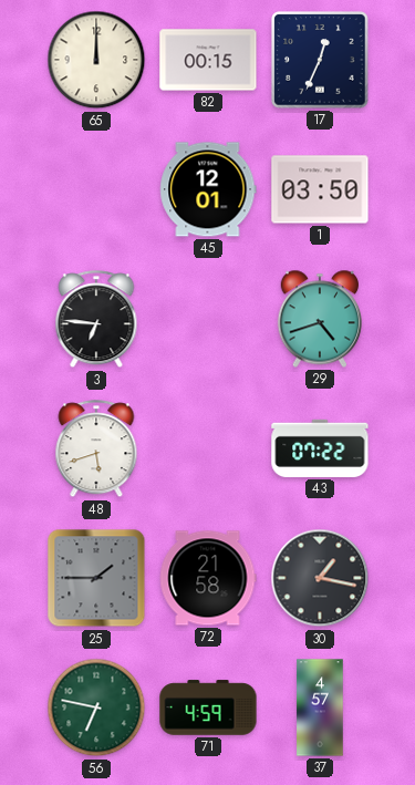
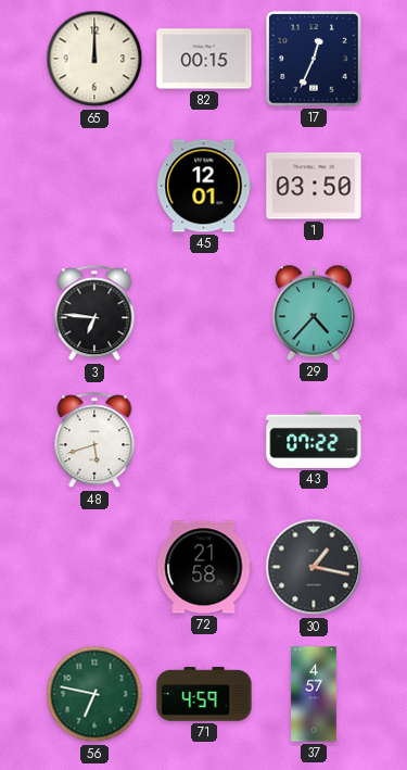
29: 4:42 -> 4:37
25: 1:45 -> none
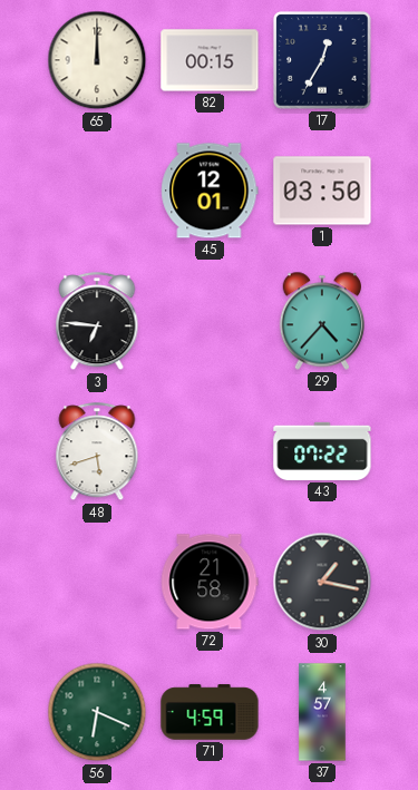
17: 12:34 -> 12:35
56: 6:47 -> 6:19
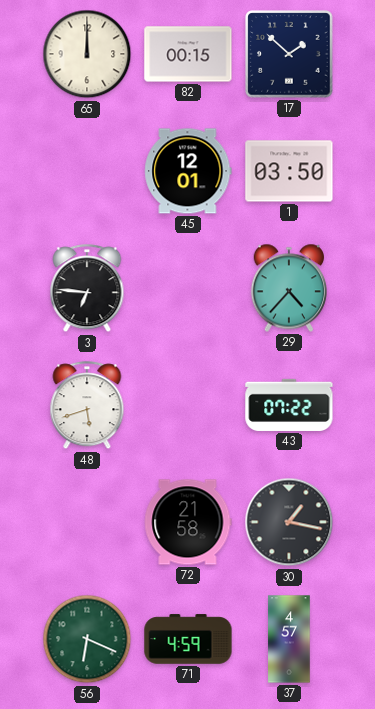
17: 12:35 -> 1:52
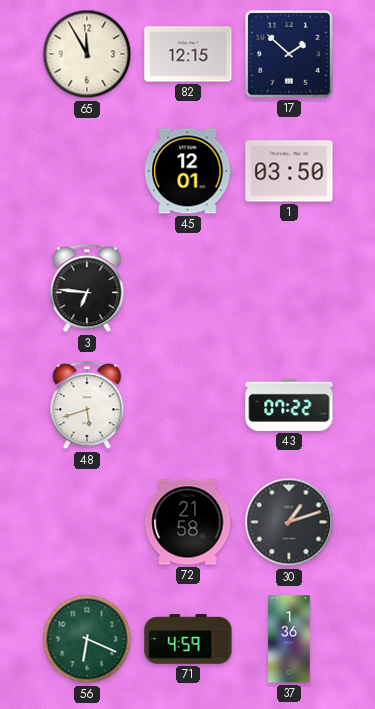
65: 12:00 -> 11:55
82: 00:15 -> 12:15
29: 4:37 -> none
30: 1:17 -> 1:12
37: 4:57 -> 1:36
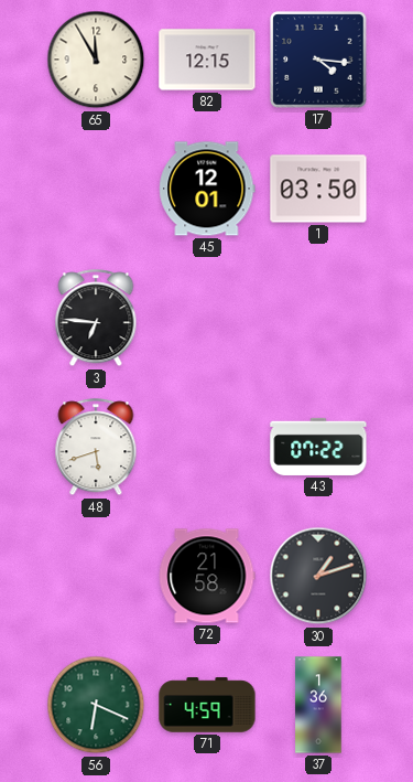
17: 1:52 -> 4:16
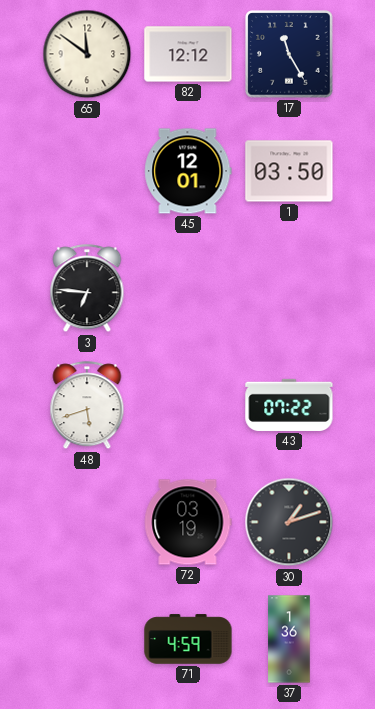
65: 11:55 -> 11:51
82: 12:15 -> 12:12
17: 4:16 -> 11:25
72: 21:58 -> 03:19
56: 6:19 -> none
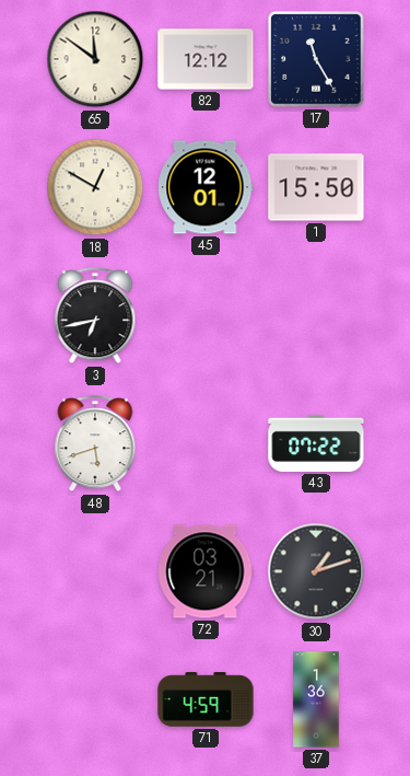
18: none -> 12:50
1: 03:50 -> 15:50
3: 6:46 -> 6:43
72: 03:19 -> 03:21
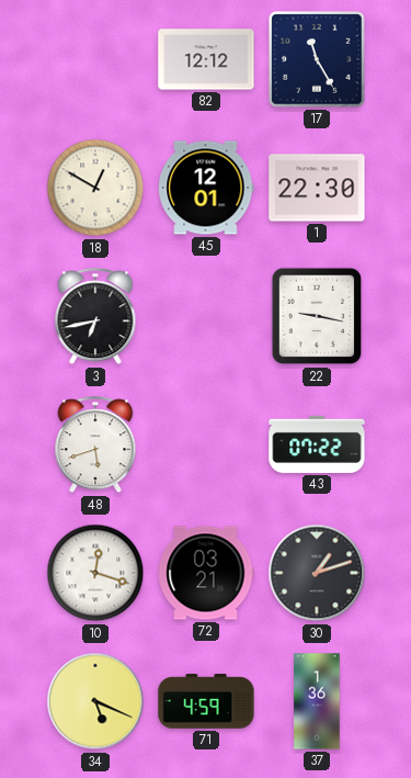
65: 11:51 -> none
1: 15:50 -> 22:30
22: none -> 9:17
10: none -> 12:18
34: none -> 5:19
